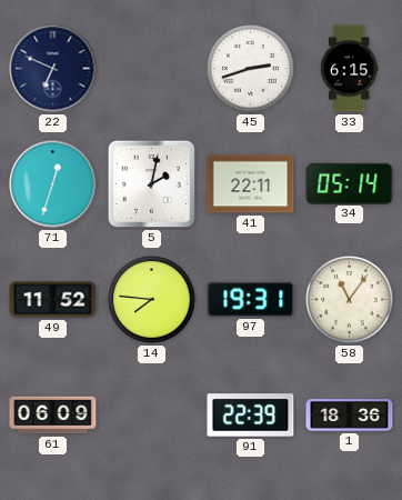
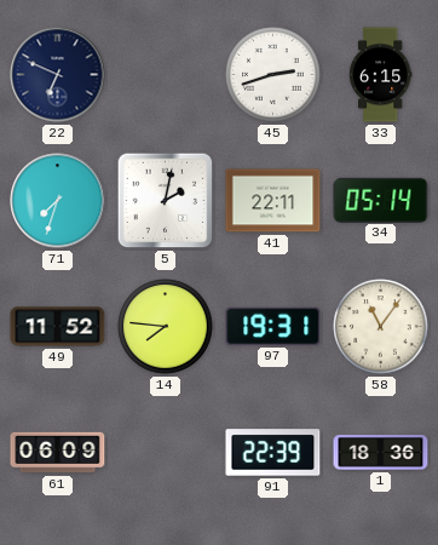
71: 12:33 -> 7:33
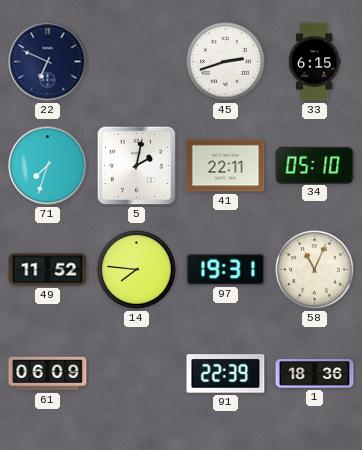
34: 05:14 -> 05:10
58: 11:06 -> 11:04
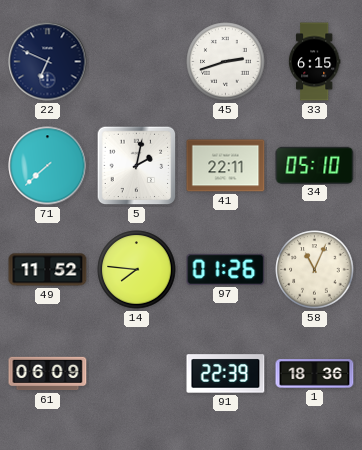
71: 7:33 -> 7:38
97: 19:31 -> 01:26
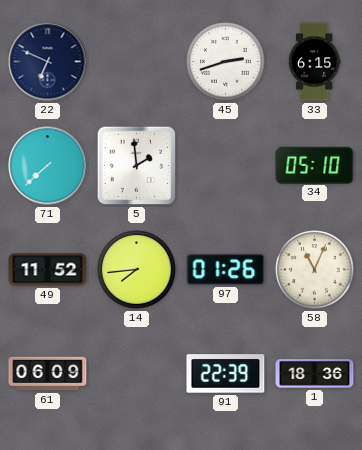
5: 2:02 -> 1:59
41: 22:11 -> none
14: 7:46 -> 7:44
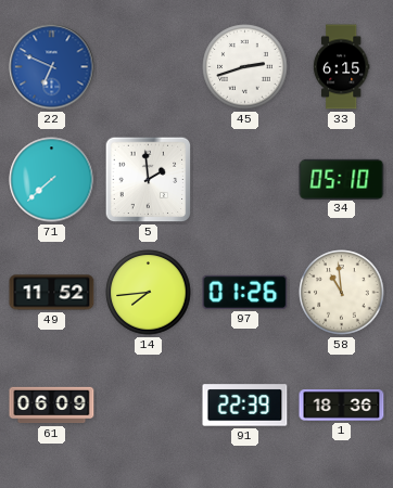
22 dial: navy -> blue
58: 11:04 -> 10:59
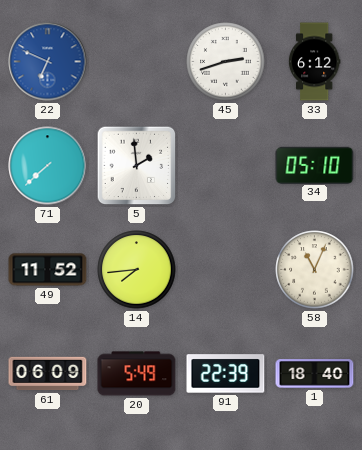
33: 6:15 -> 6:12
97: 01:26 -> none
58: 10:59 -> 11:04
20: none -> 5:49
1: 18:36 -> 18:40
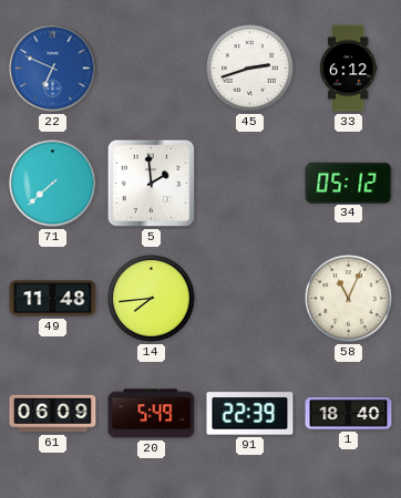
34: 05:10 -> 05:12
49: 11:52 -> 11:48
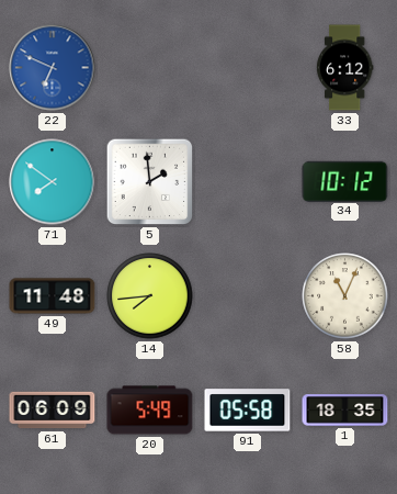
45: 2:42 -> none
71: 7:38 -> 7:51
34: 05:12 -> 10:12
91: 22:39 -> 05:58
1: 18:40 -> 18:35
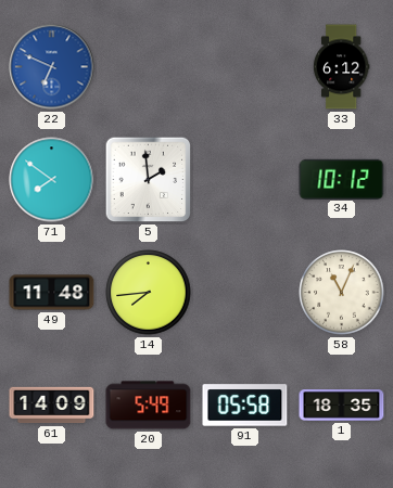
61: 06:09 -> 14:09
